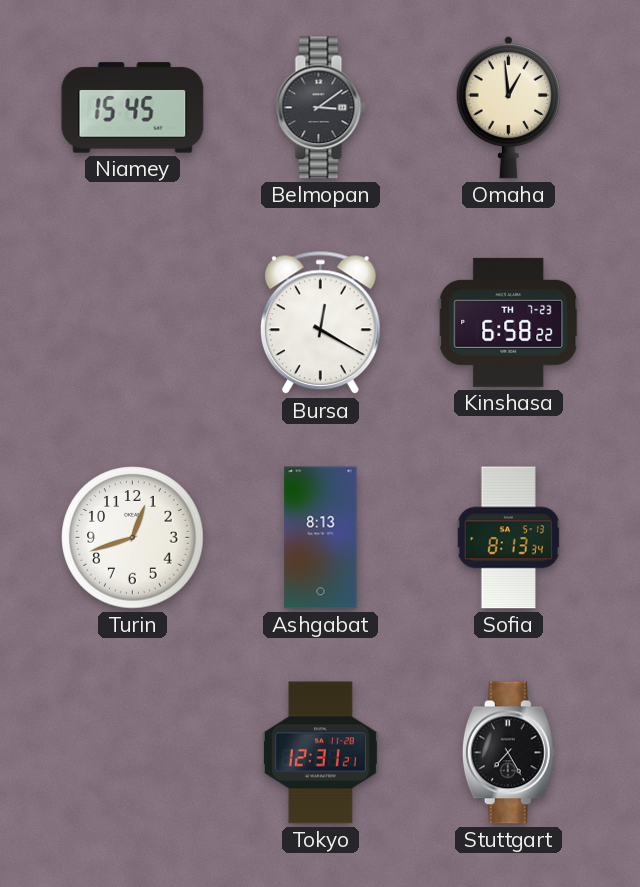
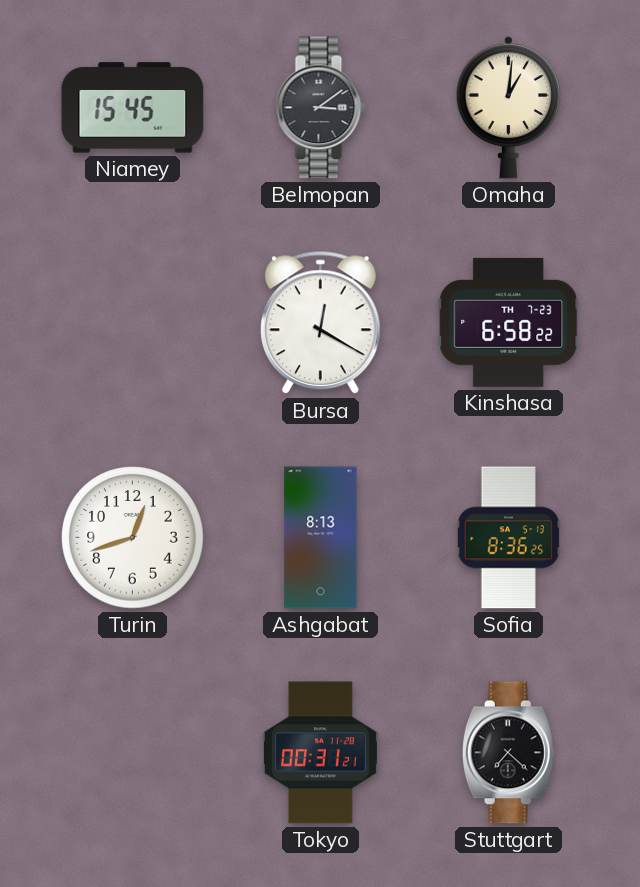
Omaha: 12:59 -> 1:01
Sofia: 8:13 -> 8:36
Tokyo: 12:31 -> 00:31
Stuttgart: 7:25 -> 7:22
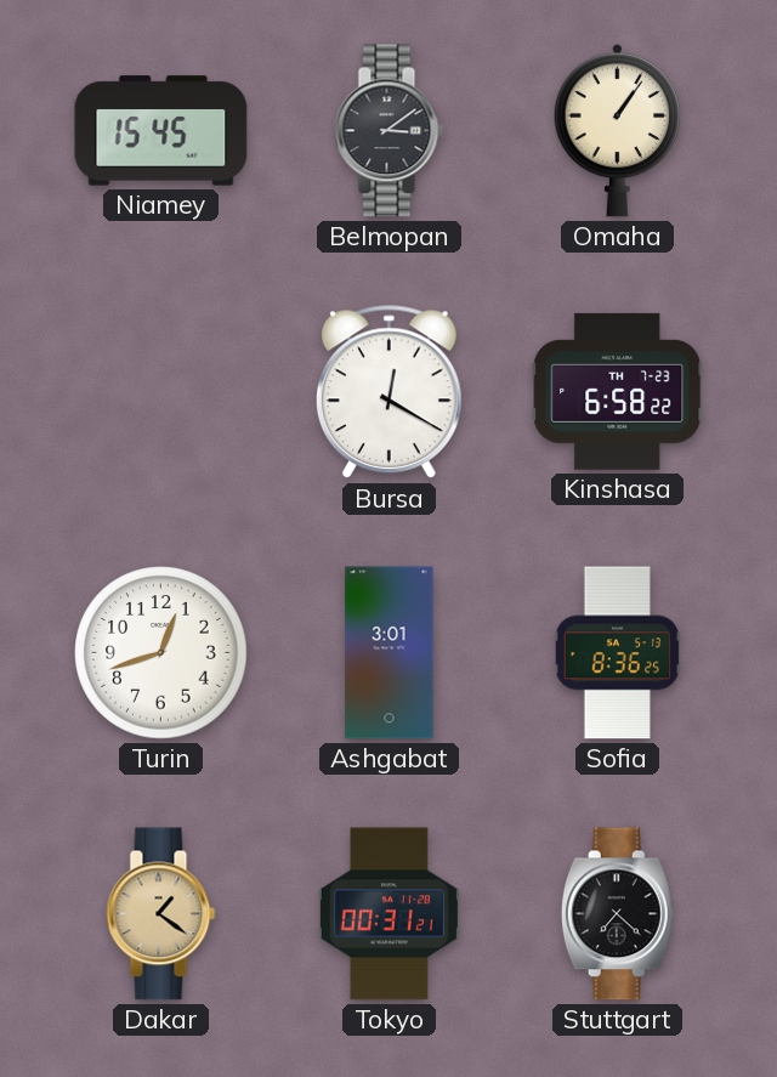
Omaha: 1:01 -> 1:06
Ashgabat: 8:13 -> 3:01
Dakar: none -> 1:21
